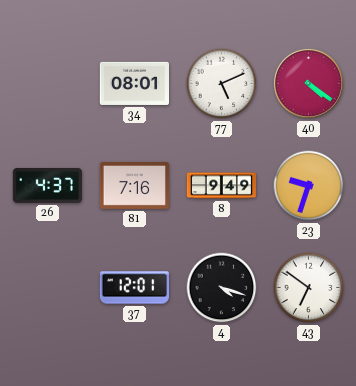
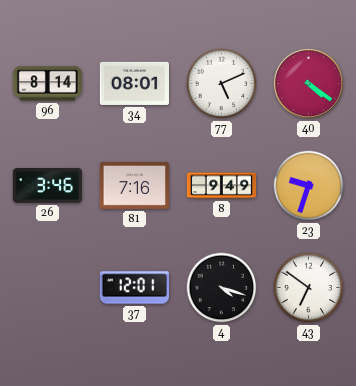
96: none -> 8:14
26: 4:37 -> 3:46
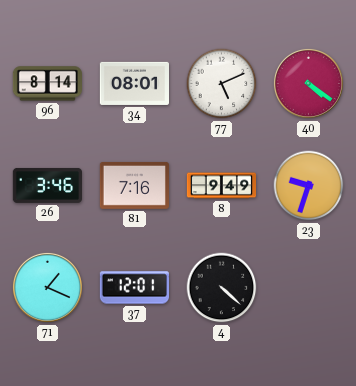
71: none -> 1:19
4: 4:18 -> 4:22
43: 6:51 -> none
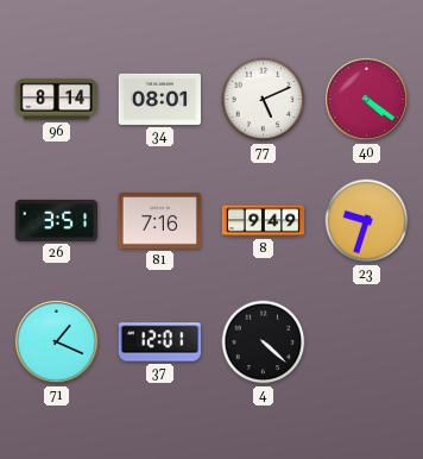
26: 3:46 -> 3:51
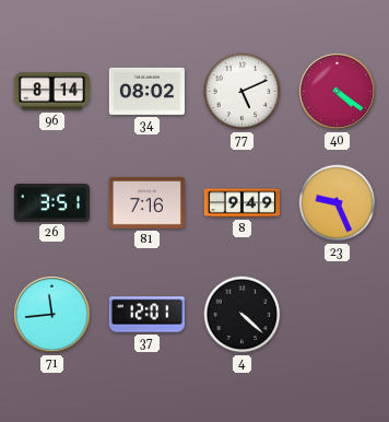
34: 08:01 -> 08:02
23: 9:33 -> 9:26
71: 1:19 -> 11:44
